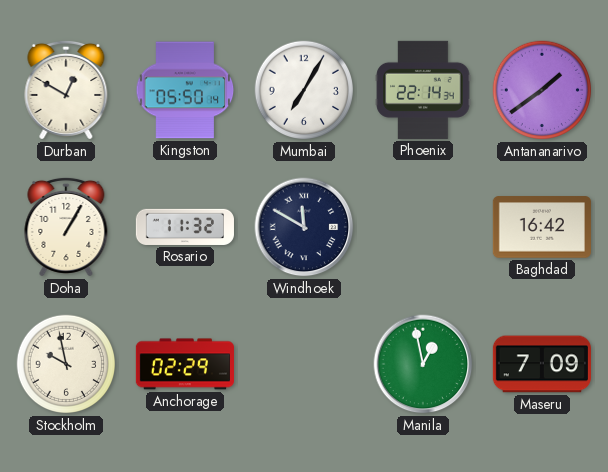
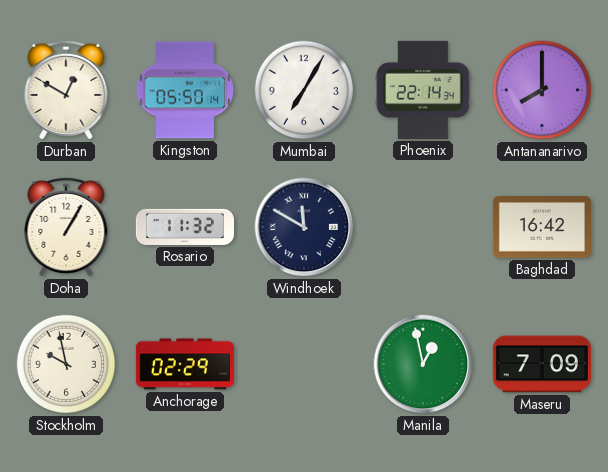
Antananarivo: 1:39 -> 8:00
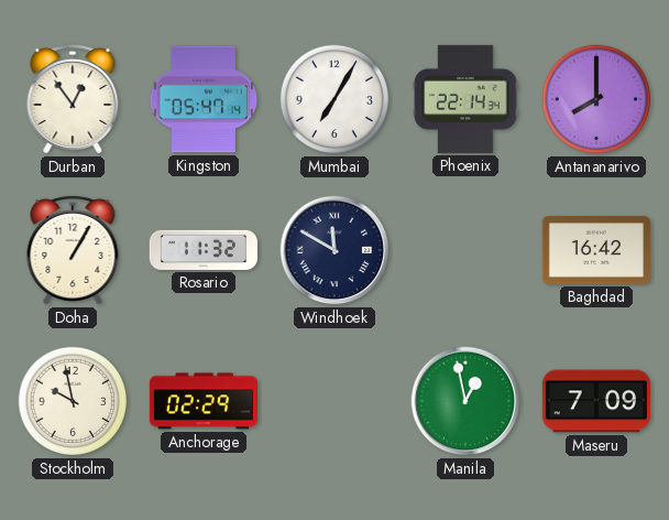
Durban: 12:50 -> 12:54
Kingston: 05:50 -> 05:47
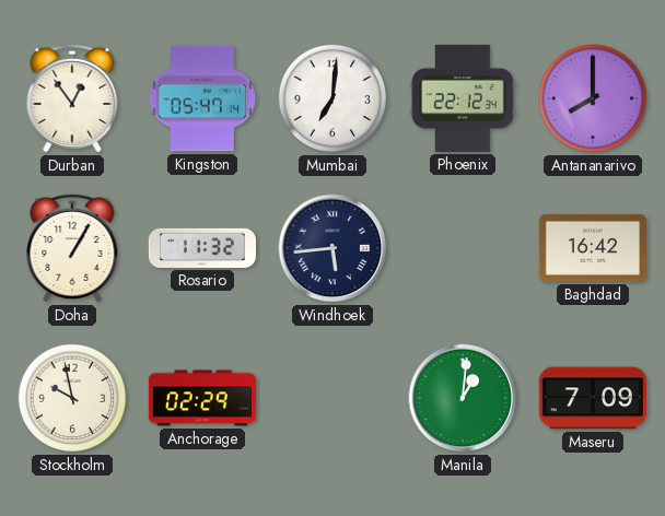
Mumbai: 7:05 -> 7:01
Phoenix: 22:14 -> 22:12
Windhoek: 11:50 -> 5:44
Manila: 12:58 -> 1:01
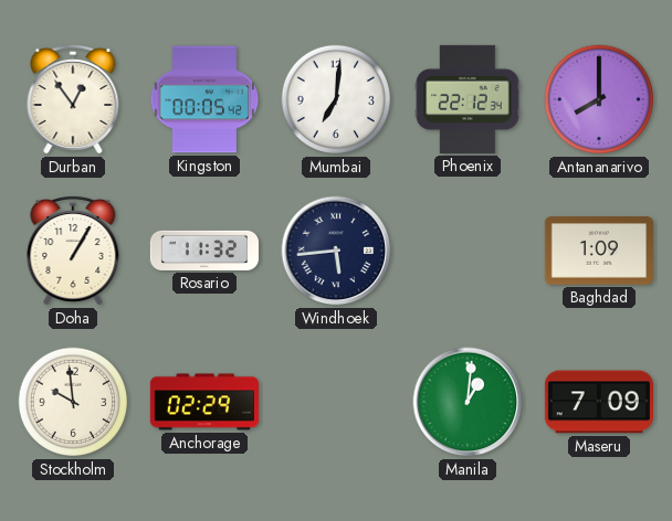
Kingston: 05:47 -> 00:05
Baghdad: 16:42 -> 1:09
Stockholm: 9:58 -> 9:59
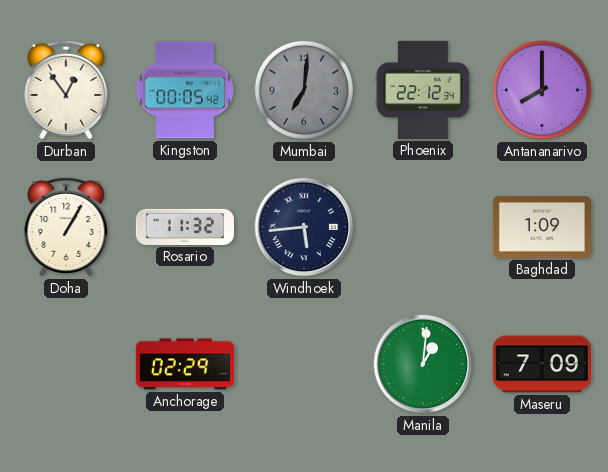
Mumbai dial: white -> grey
Stockholm: 9:59 -> none
